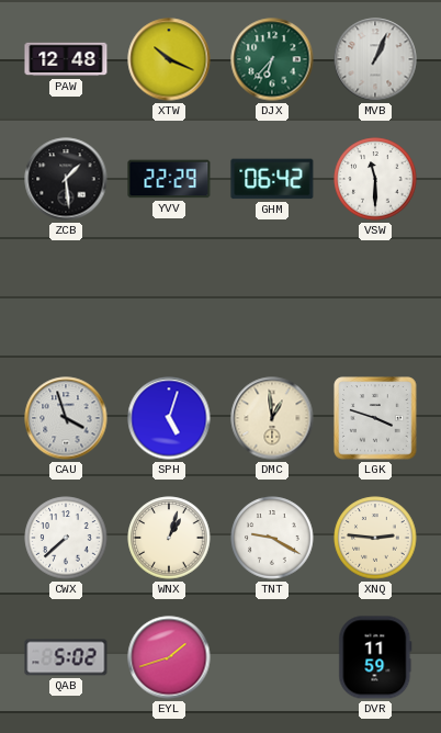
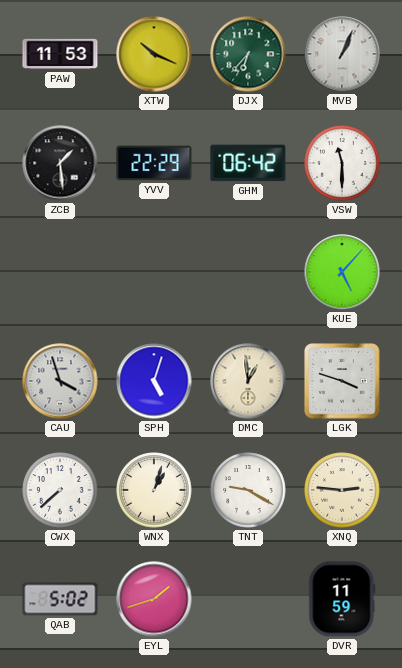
PAW: 12:48 -> 11:53
KUE: none -> 5:07
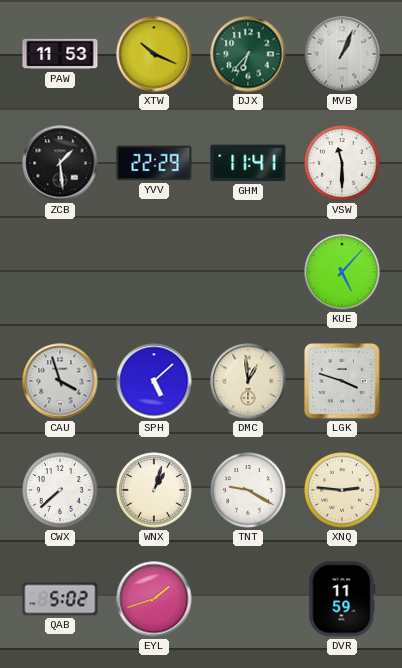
GHM: 06:42 -> 11:41
SPH: 5:03 -> 5:08
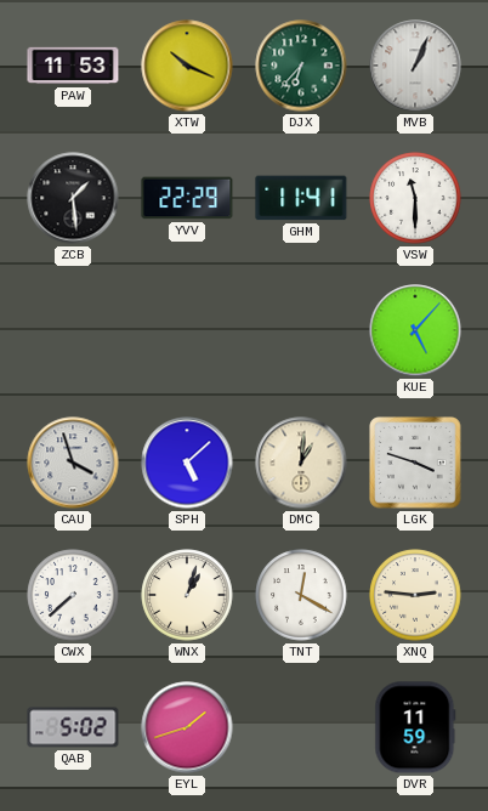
DMC: 12:59 -> 1:01
TNT: 9:20 -> 12:20
